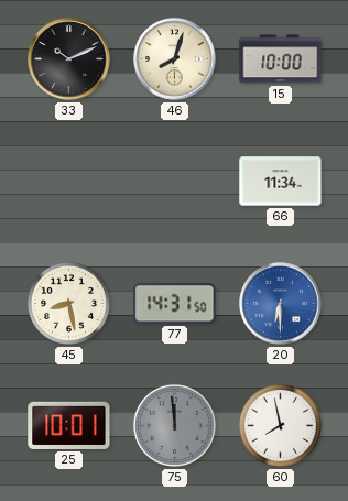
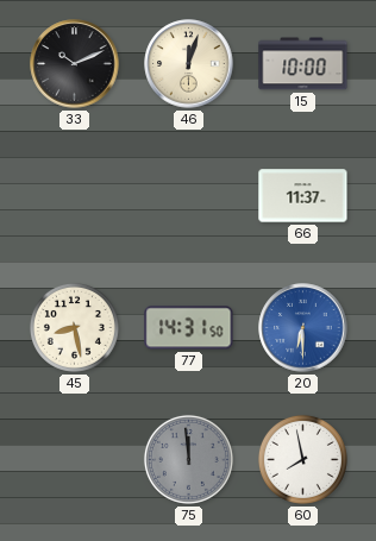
46: 8:03 -> 12:03
66: 11:34 -> 11:37
25: 10:01 -> none
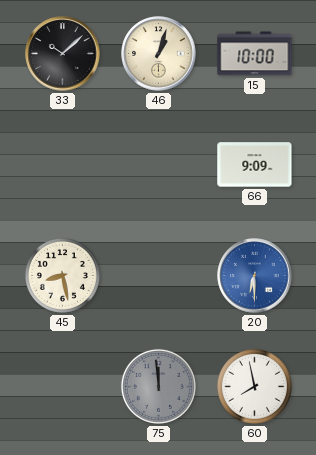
33: 10:11 -> 10:08
46: 12:03 -> 1:03
66: 11:37 -> 9:09
77: 14:31 -> none
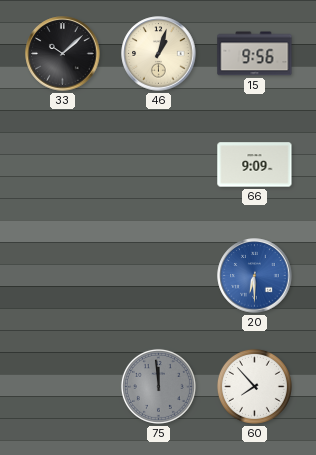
15: 10:00 -> 9:56
45: 8:28 -> none
60: 7:58 -> 7:53
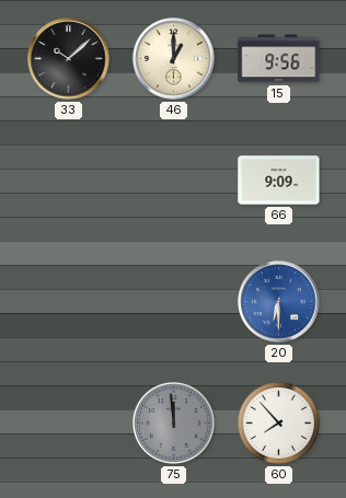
46: 1:03 -> 1:00
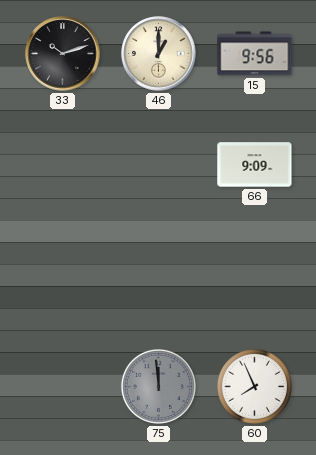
33: 10:08 -> 10:12
20: 6:30 -> none
60: 7:53 -> 7:56
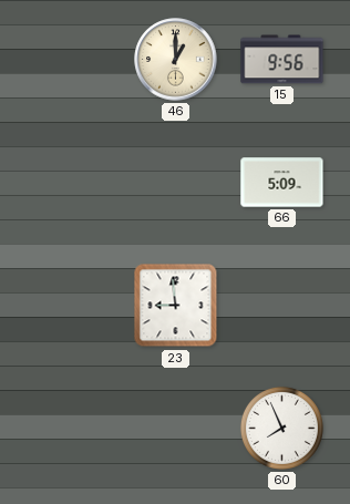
33: 10:12 -> none
66: 9:09 -> 5:09
23: none -> 8:59
75: 11:59 -> none
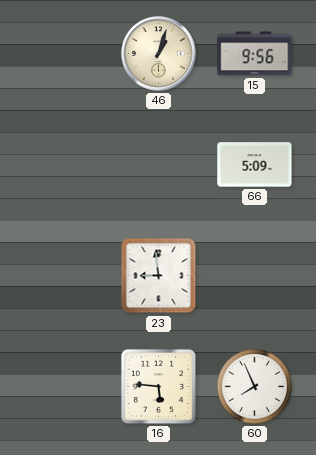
46: 1:00 -> 1:03
16: none -> 5:46
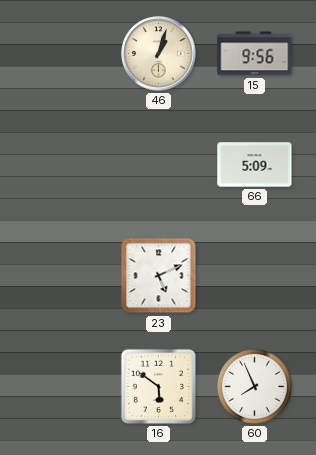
23: 8:59 -> 5:11
16: 5:46 -> 5:51
